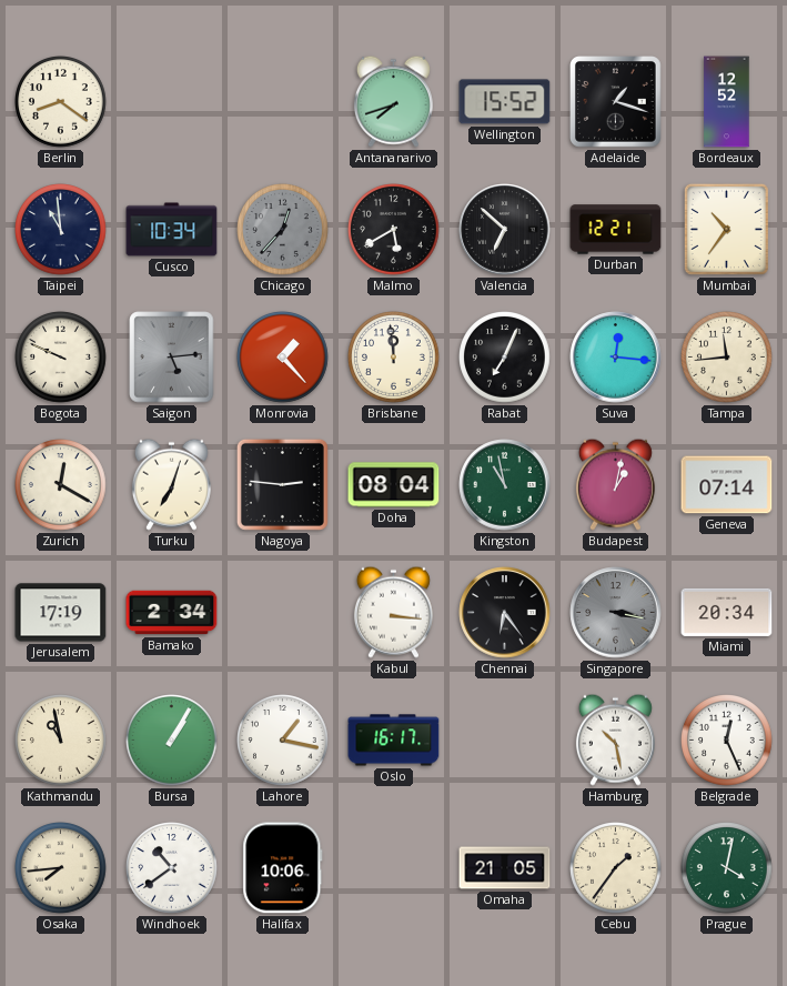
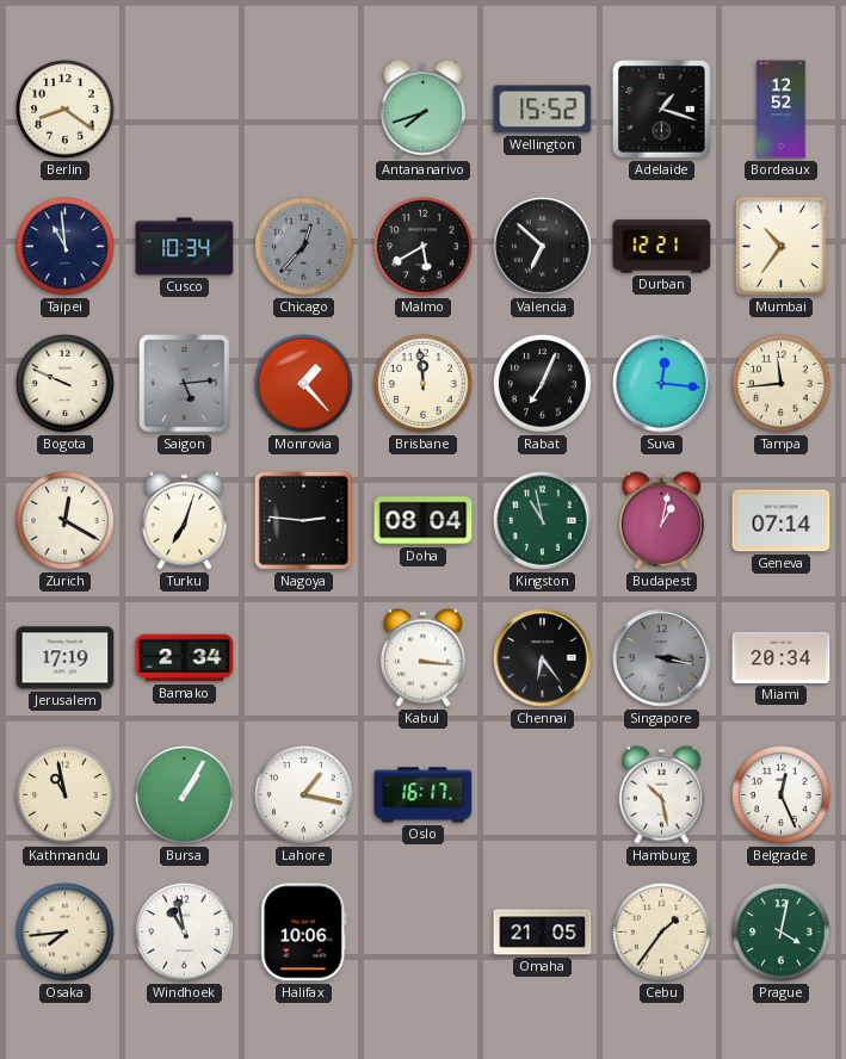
Windhoek: 10:39 -> 10:58
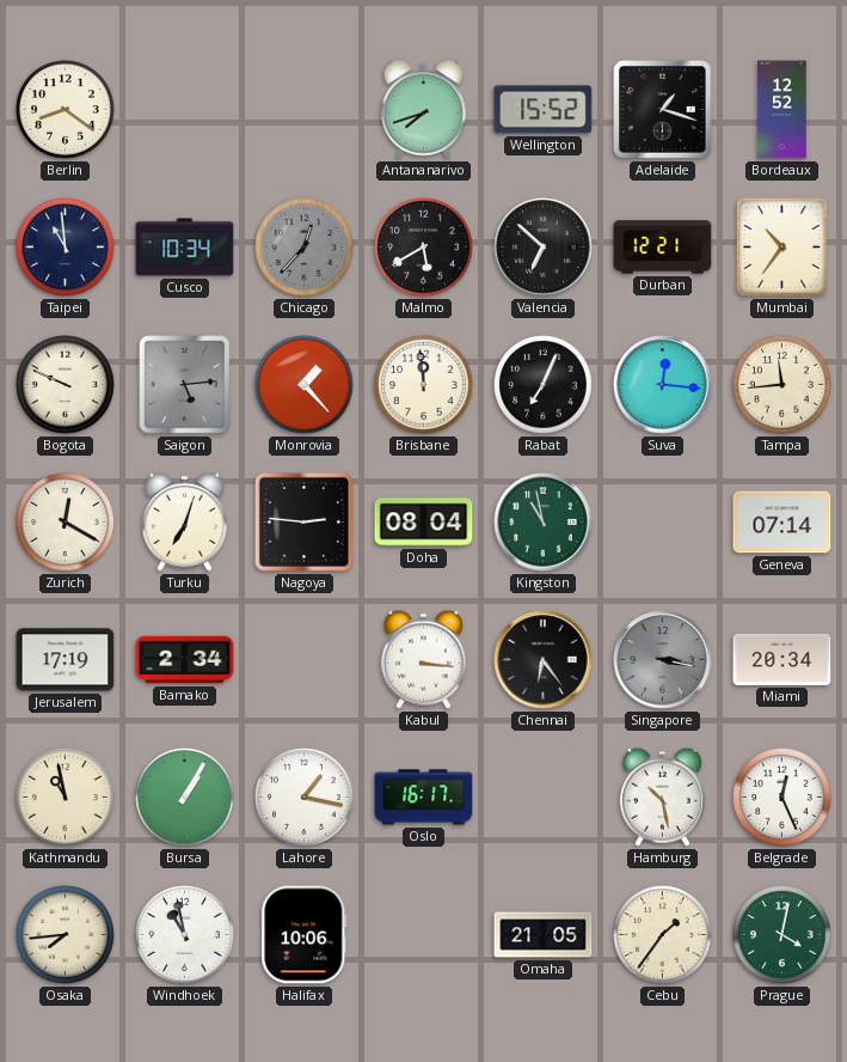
Budapest: 1:02 -> none
